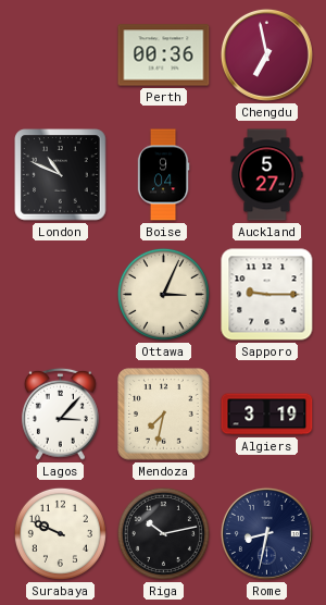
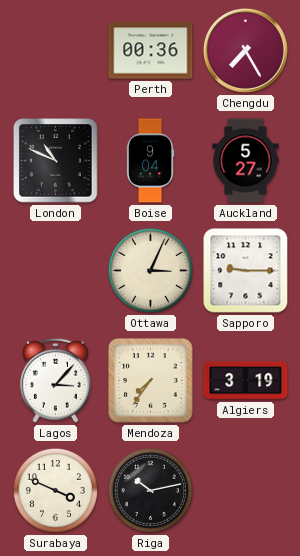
Chengdu: 6:58 -> 7:25
Mendoza: 7:32 -> 7:36
Surabaya: 9:49 -> 3:49
Rome: 8:32 -> none
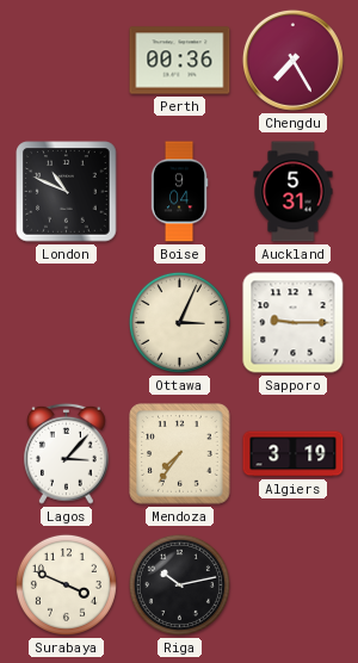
Auckland: 5:27 -> 5:31
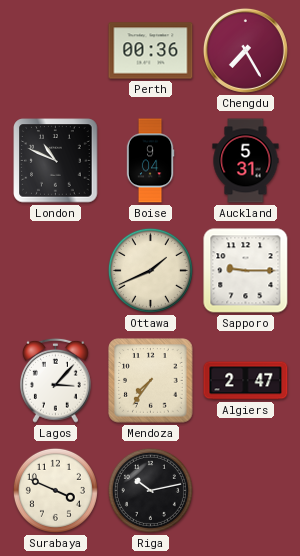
Ottawa: 3:04 -> 1:41
Algiers: 3:19 -> 2:47
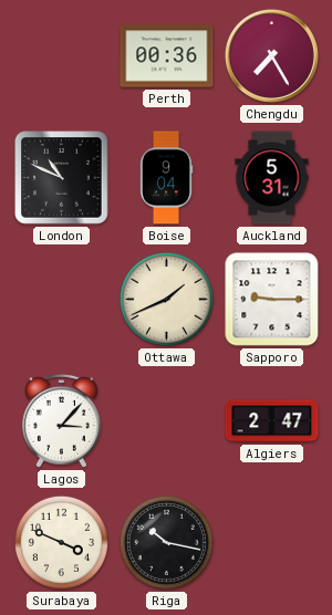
Mendoza: 7:36 -> none
Riga: 10:13 -> 10:17
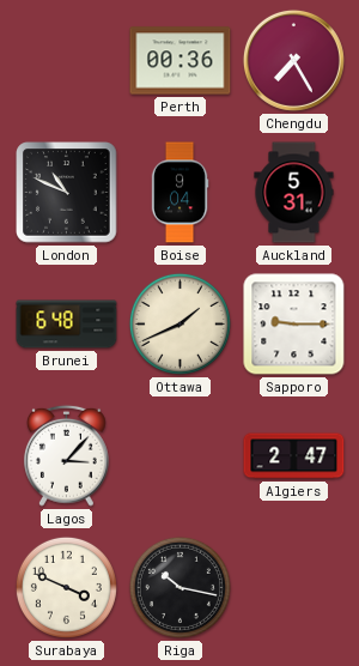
Brunei: none -> 6:48
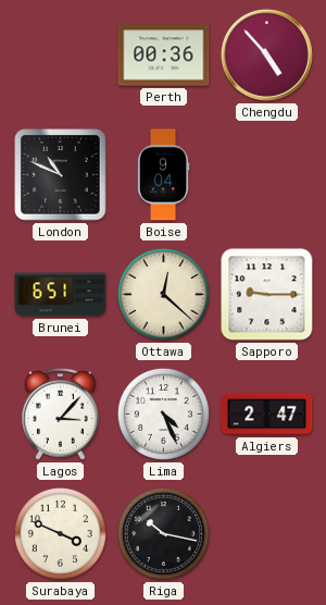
Chengdu: 7:25 -> 4:53
Auckland: 5:31 -> none
Brunei: 6:48 -> 6:51
Ottawa: 1:41 -> 12:22
Lima: none -> 4:26
